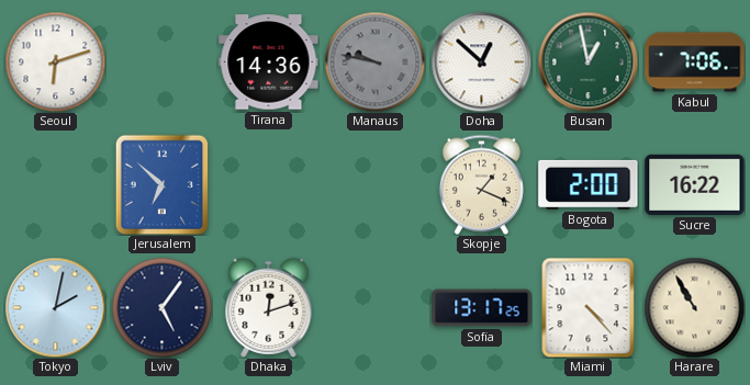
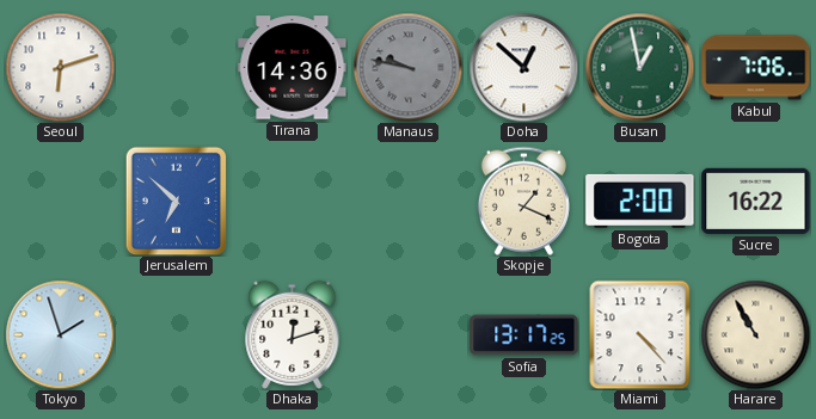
Tokyo: 2:02 -> 1:57
Lviv: 5:06 -> none
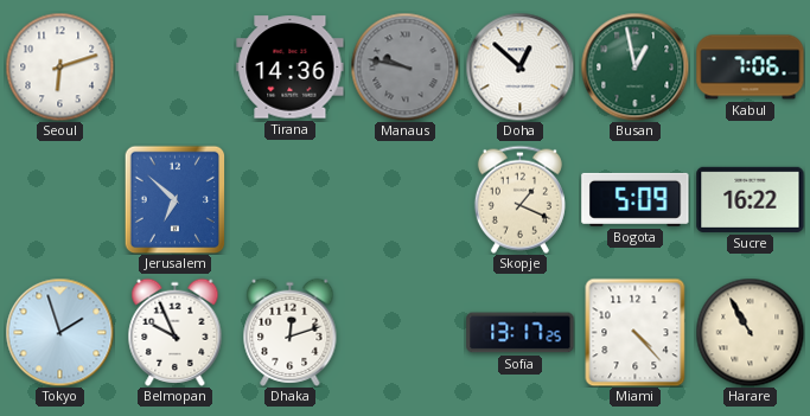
Bogota: 2:00 -> 5:09
Belmopan: none -> 9:56
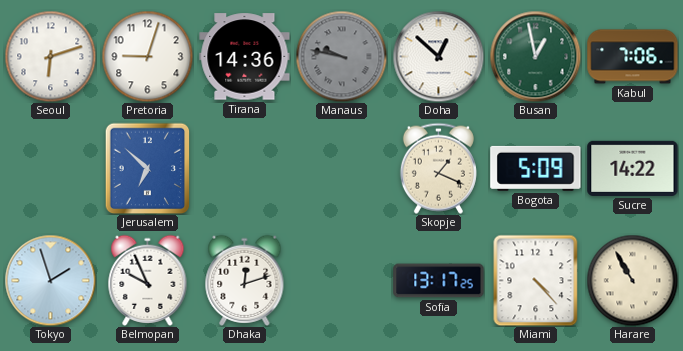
Pretoria: none -> 9:03
Sucre: 16:22 -> 14:22
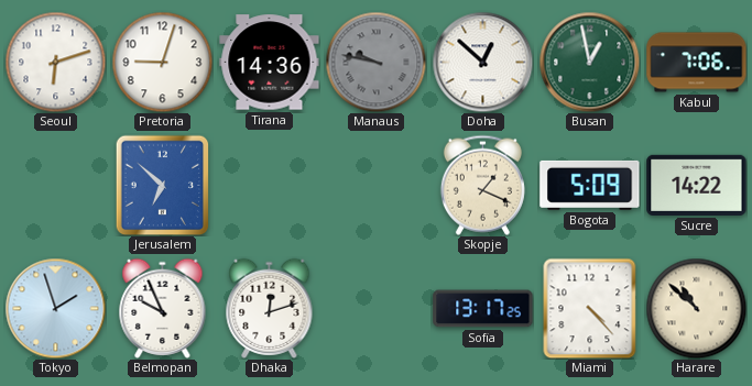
Harare: 10:55 -> 10:52
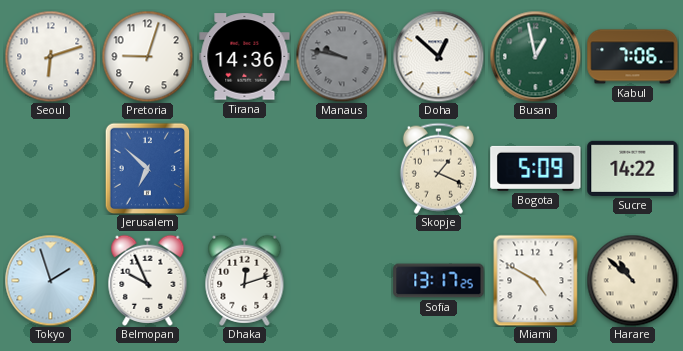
Miami: 4:23 -> 4:50
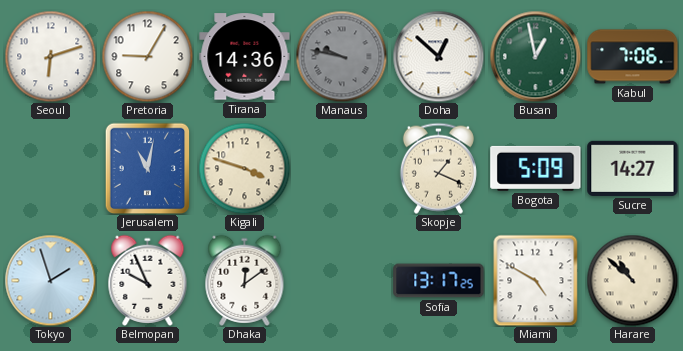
Pretoria: 9:03 -> 9:05
Jerusalem: 6:52 -> 11:02
Kigali: none -> 3:48
Sucre: 14:22 -> 14:27
Dhaka: 12:12 -> 12:09
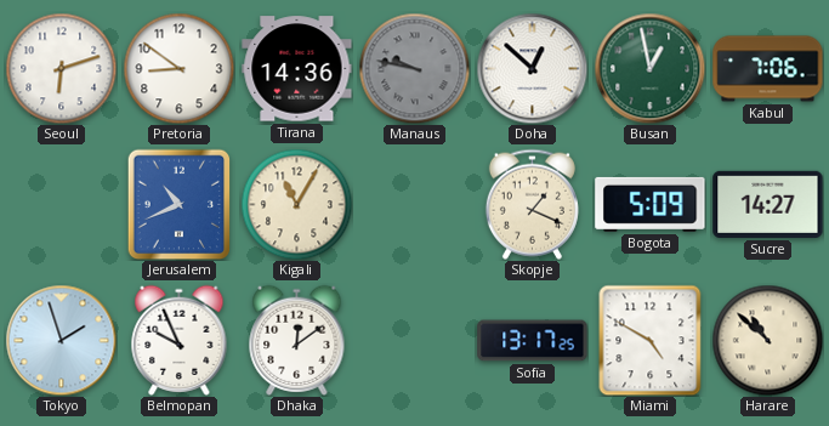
Pretoria: 9:05 -> 8:51
Jerusalem: 11:02 -> 10:41
Kigali: 3:48 -> 11:05
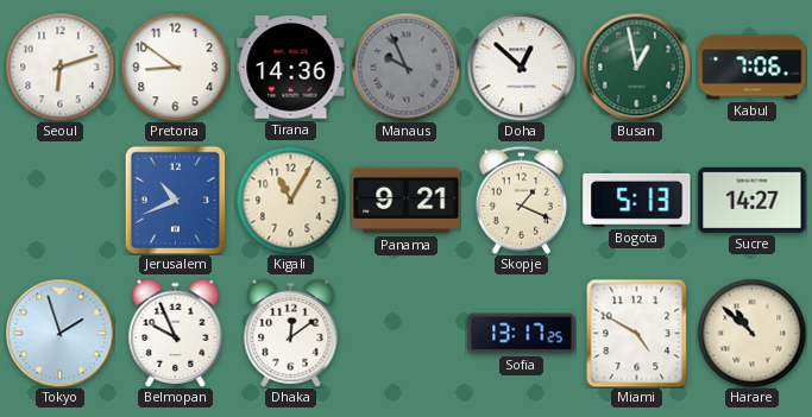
Manaus: 9:47 -> 9:56
Panama: none -> 9:21
Bogota: 5:09 -> 5:13
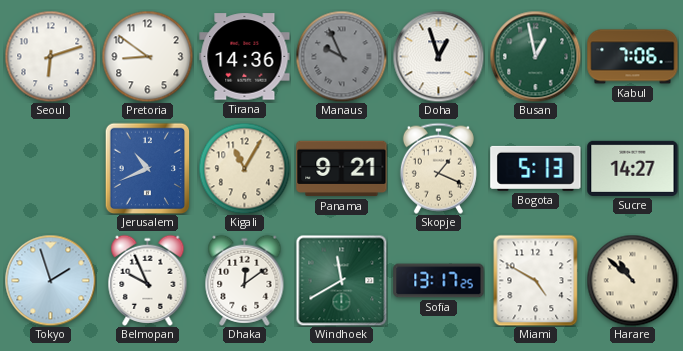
Doha: 12:52 -> 12:57
Windhoek: none -> 11:40
